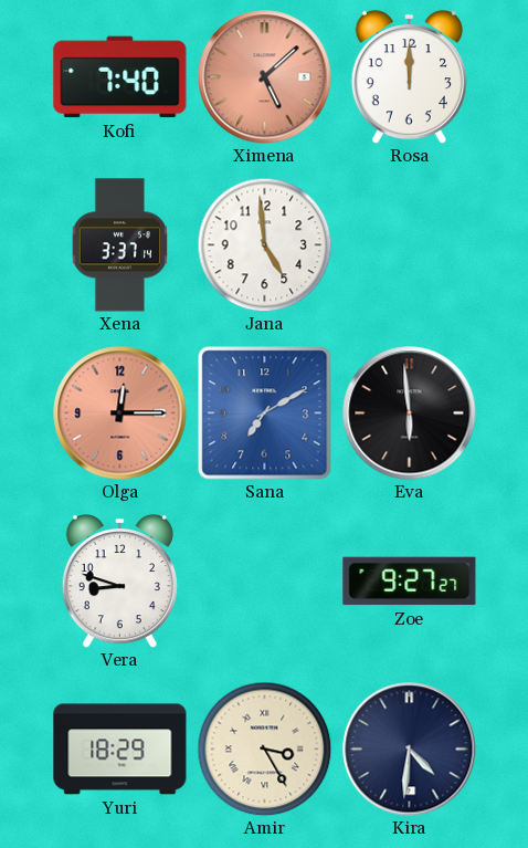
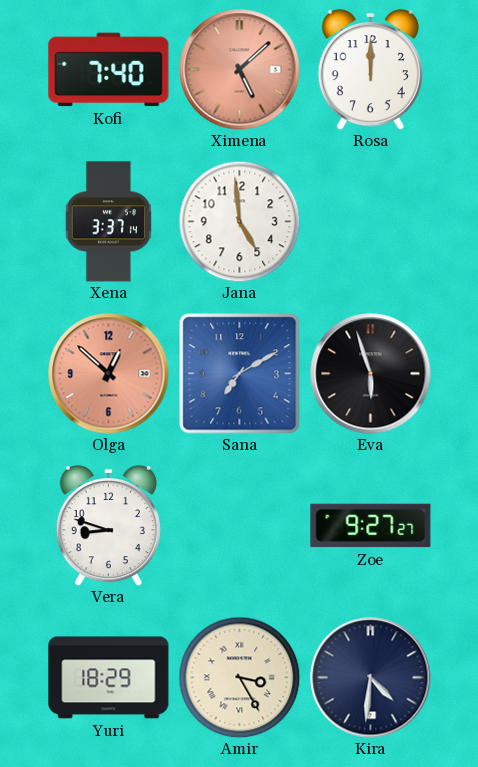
Olga: 12:15 -> 12:52
Eva: 5:59 -> 5:57
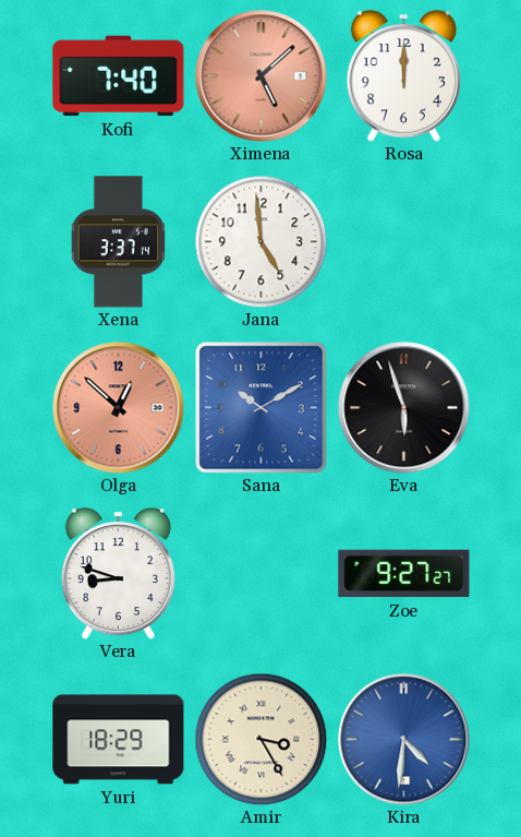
Sana: 7:10 -> 10:10
Kira dial: navy -> blue
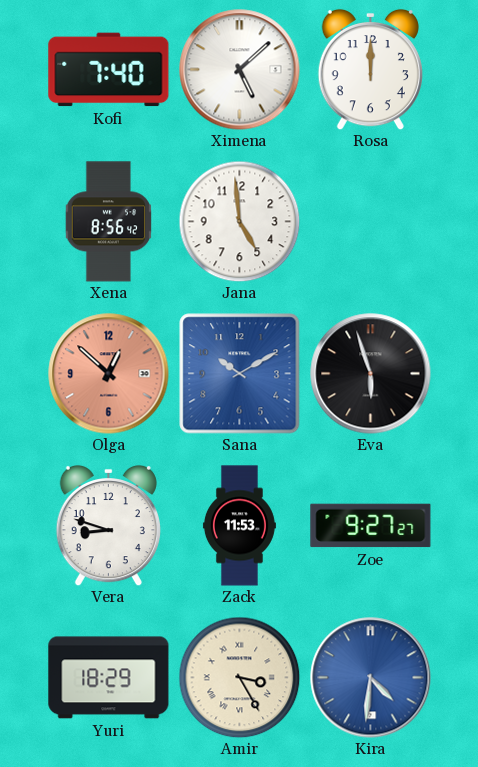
Ximena dial: salmon -> white
Xena: 3:37 -> 8:56
Zack: none -> 11:53
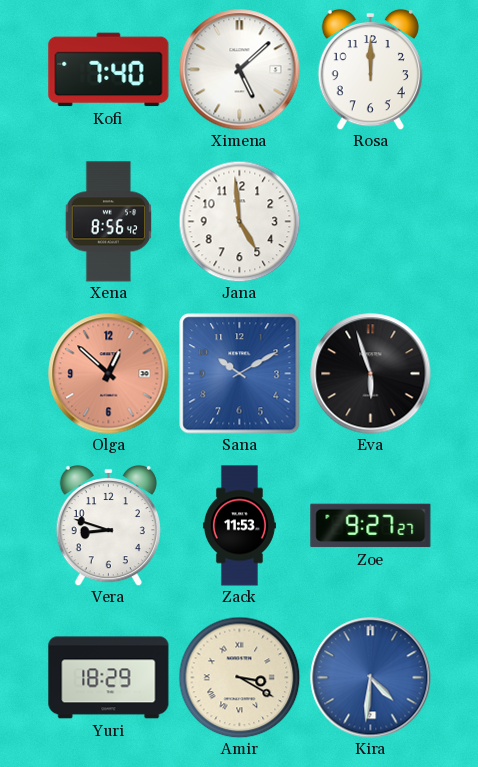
Amir: 3:25 -> 3:20
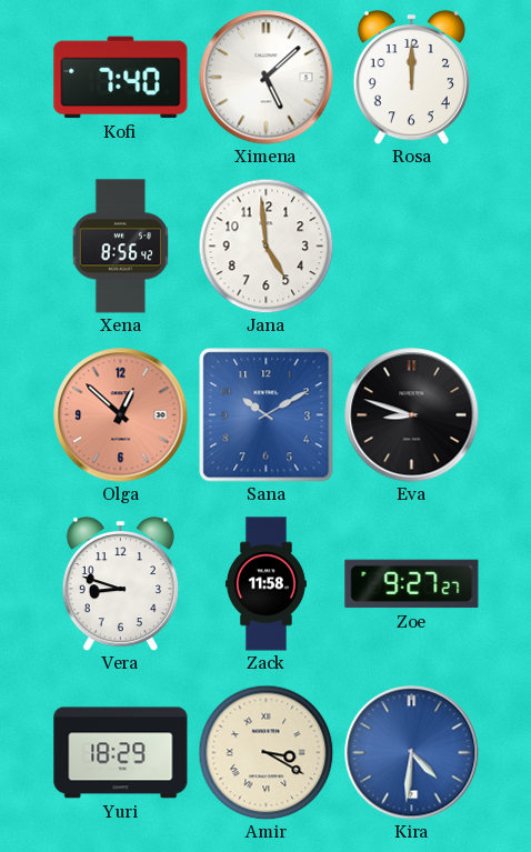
Eva: 5:57 -> 8:48
Zack: 11:53 -> 11:58
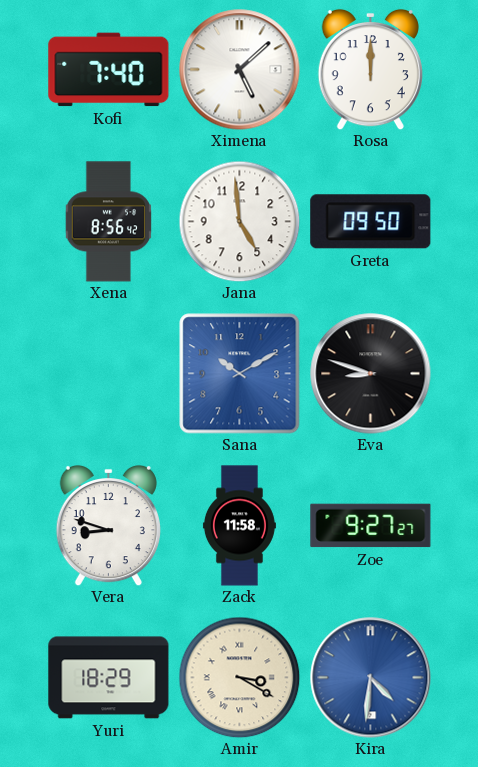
Greta: none -> 09:50
Olga: 12:52 -> none
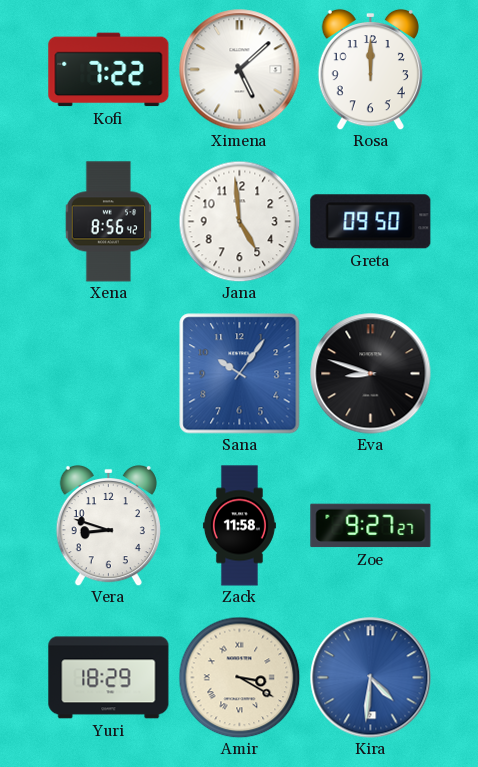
Kofi: 7:40 -> 7:22
Sana: 10:10 -> 10:06
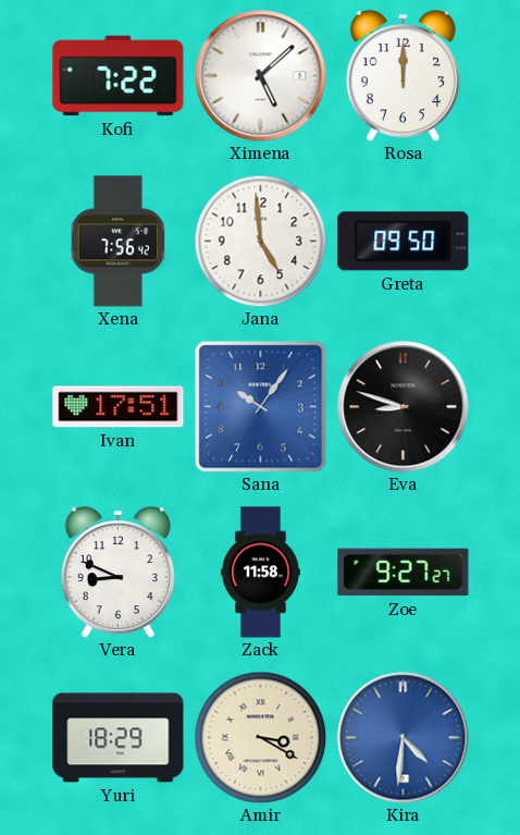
Xena: 8:56 -> 7:56
Ivan: none -> 17:51
Vera: 8:48 -> 8:49
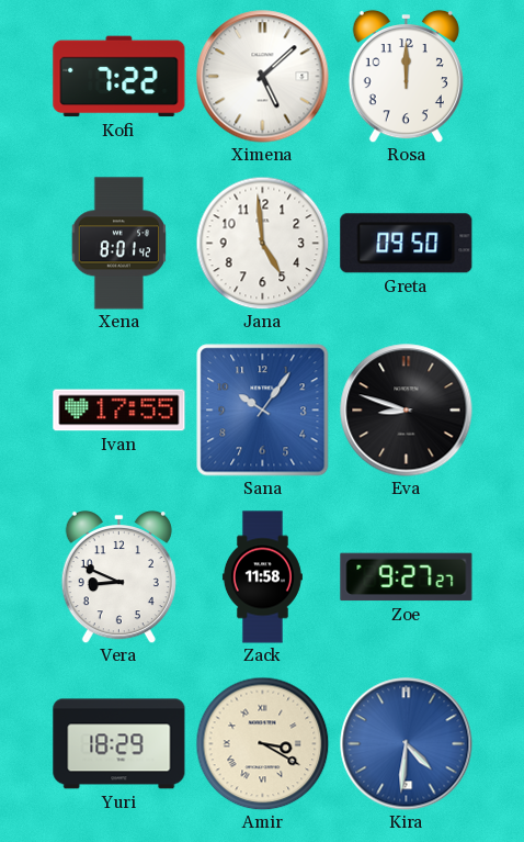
Xena: 7:56 -> 8:01
Ivan: 17:51 -> 17:55
